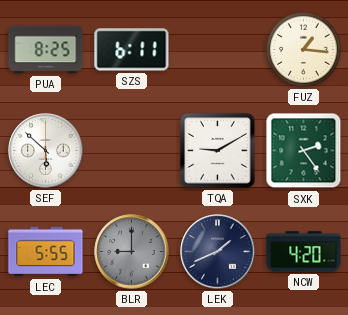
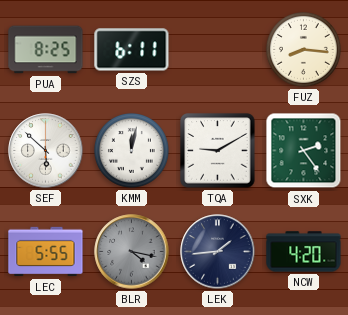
FUZ: 1:16 -> 8:16
KMM: none -> 12:02
BLR: 9:00 -> 4:17
LEK: 1:41 -> 1:44
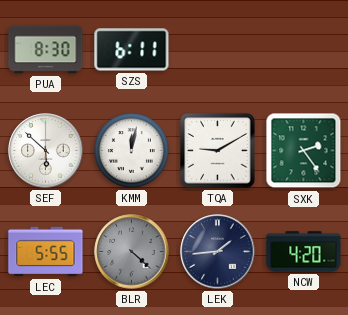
PUA: 8:25 -> 8:30
FUZ: 8:16 -> none
BLR: 4:17 -> 4:22
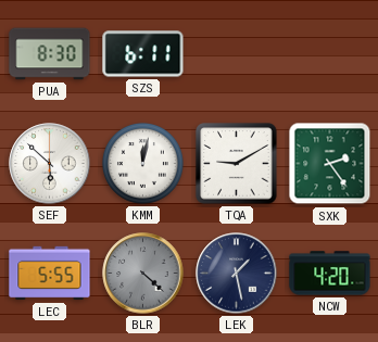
LEK: 1:44 -> 1:28
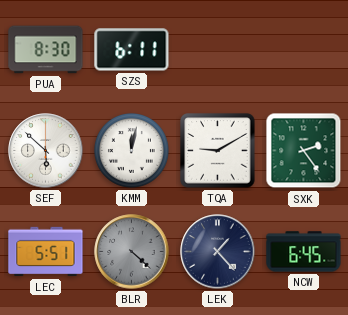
LEC: 5:55 -> 5:51
LEK: 1:28 -> 1:23
NCW: 4:20 -> 6:45
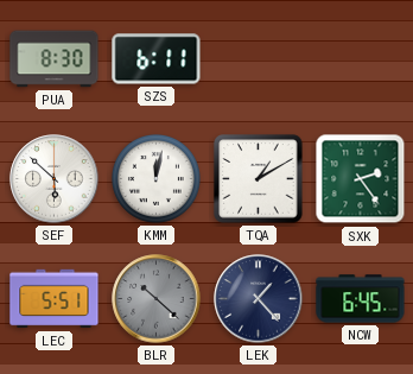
TQA: 9:10 -> 1:10
BLR: 4:22 -> 10:22
